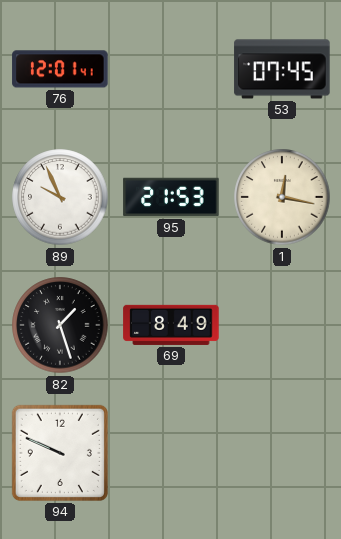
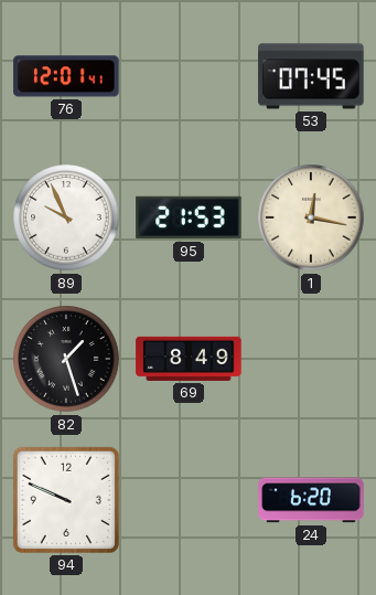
24: none -> 6:20
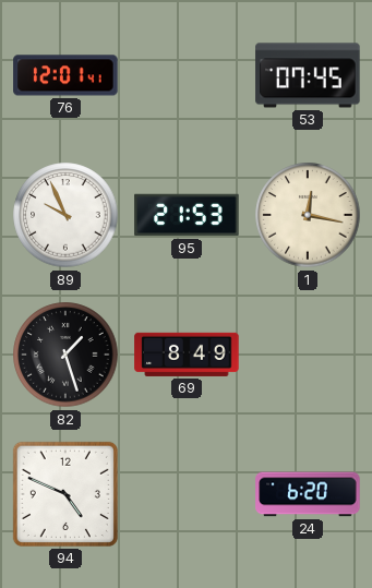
94: 9:49 -> 4:49
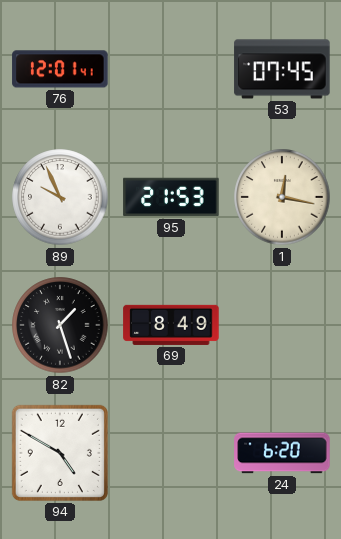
94: 4:49 -> 4:50
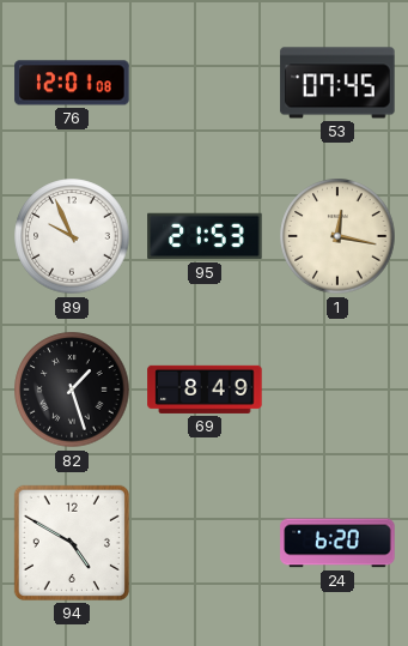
76: 12:01:41 -> 12:01:08
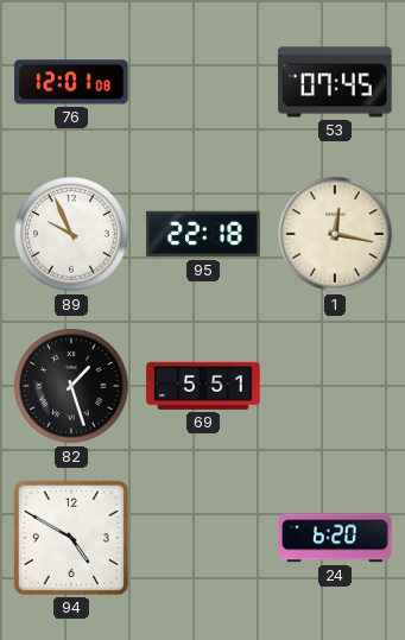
95: 21:53 -> 22:18
69: 8:49 -> 5:51
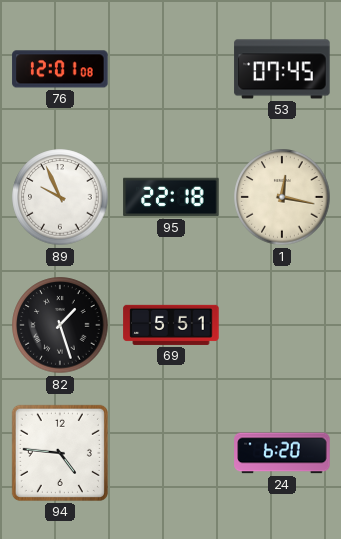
94: 4:50 -> 4:46
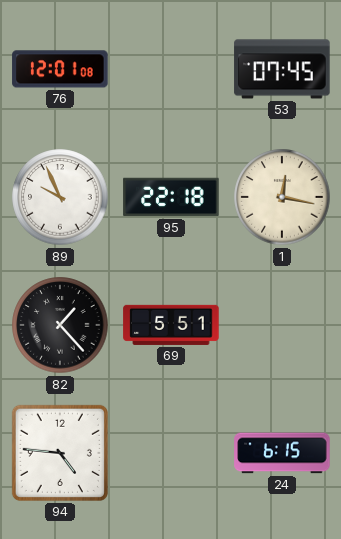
82: 1:27 -> 1:23
24: 6:20 -> 6:15
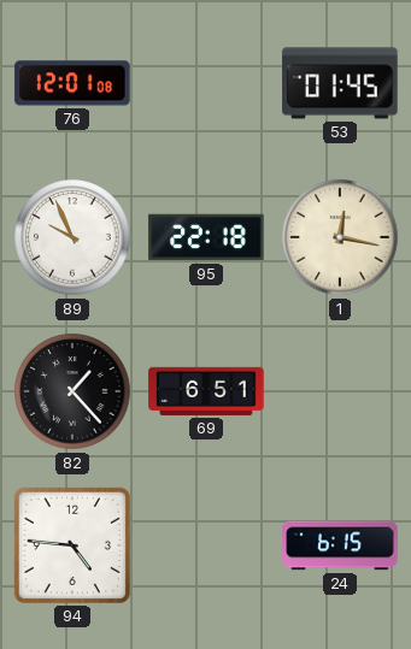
53: 07:45 -> 01:45
69: 5:51 -> 6:51
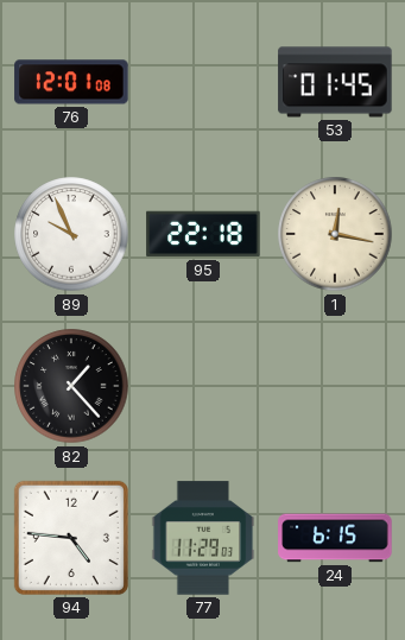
69: 6:51 -> none
77: none -> 11:29
